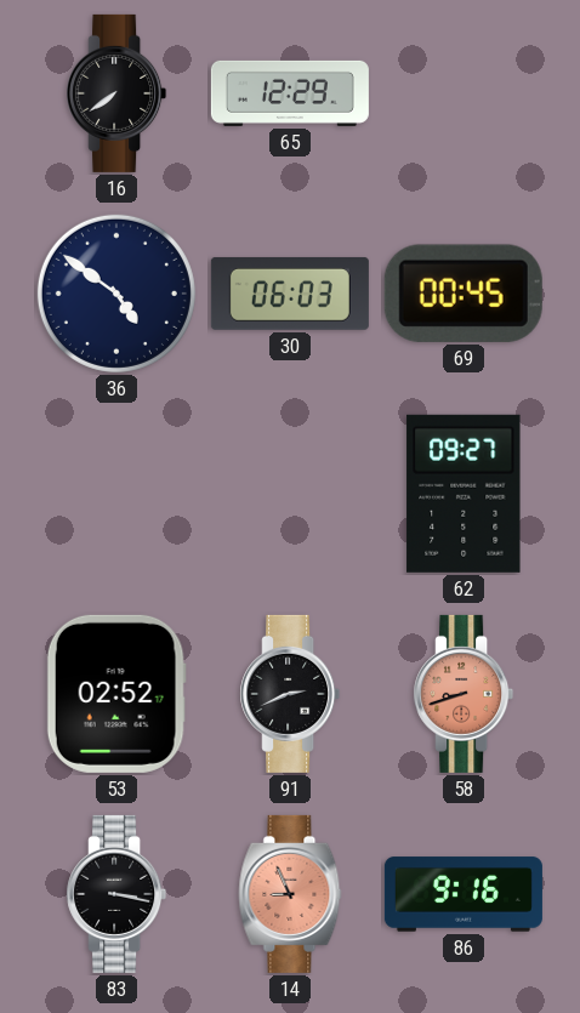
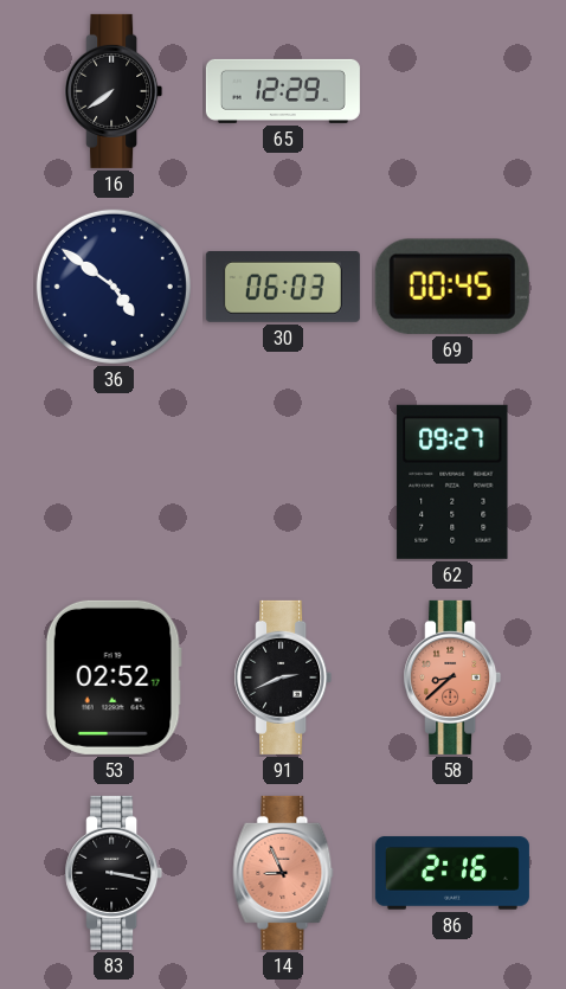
58: 8:42 -> 8:38
86: 9:16 -> 2:16
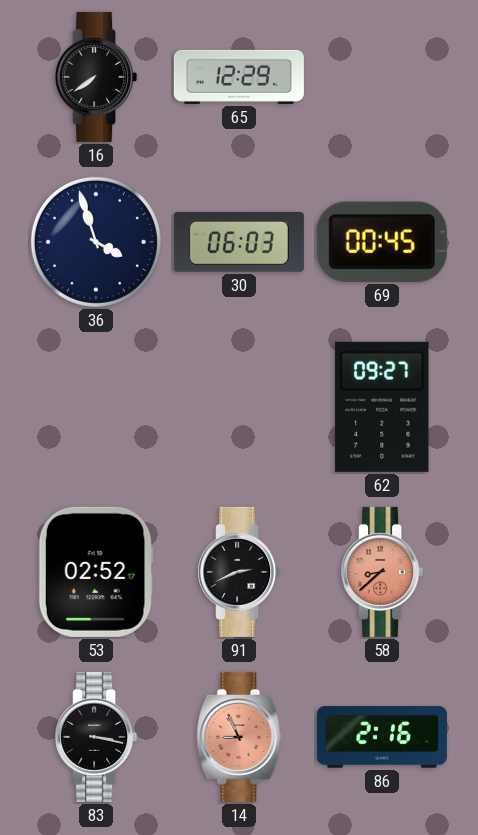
36: 4:51 -> 3:57
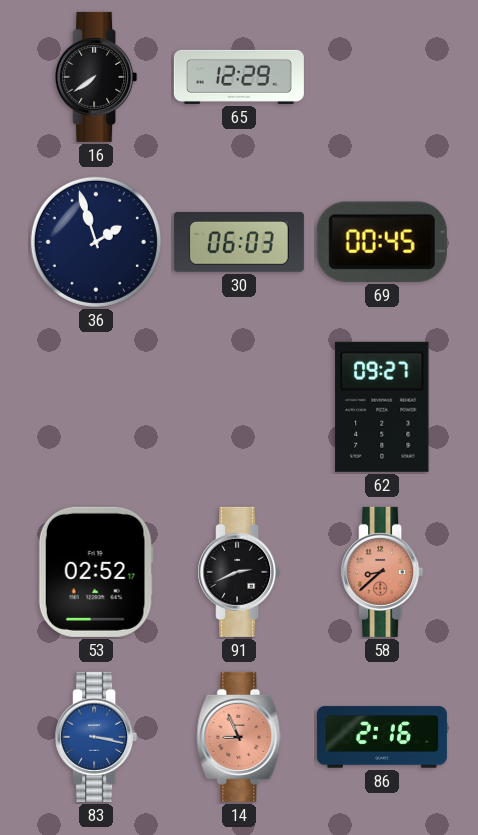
36: 3:57 -> 1:57
83 dial: black -> blue
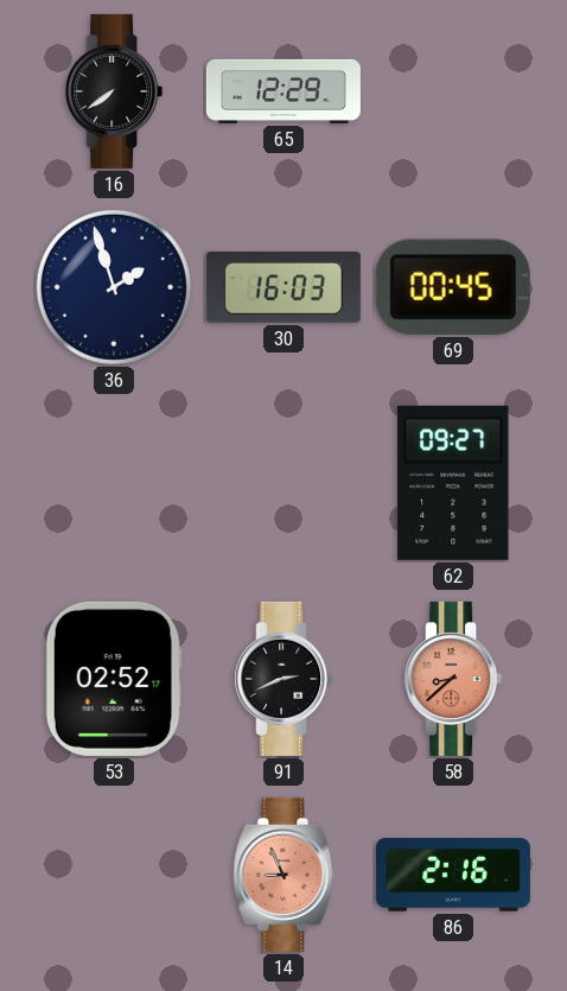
30: 06:03 -> 16:03
83: 3:17 -> none
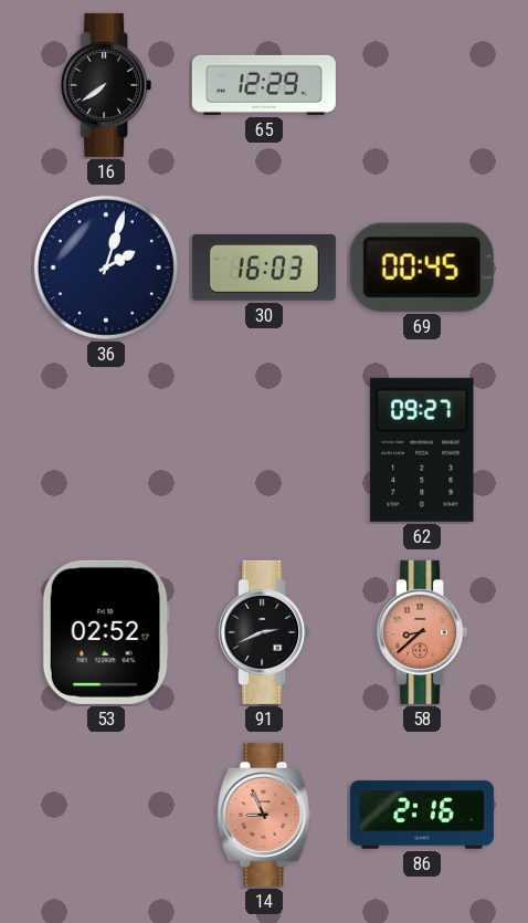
36: 1:57 -> 2:03
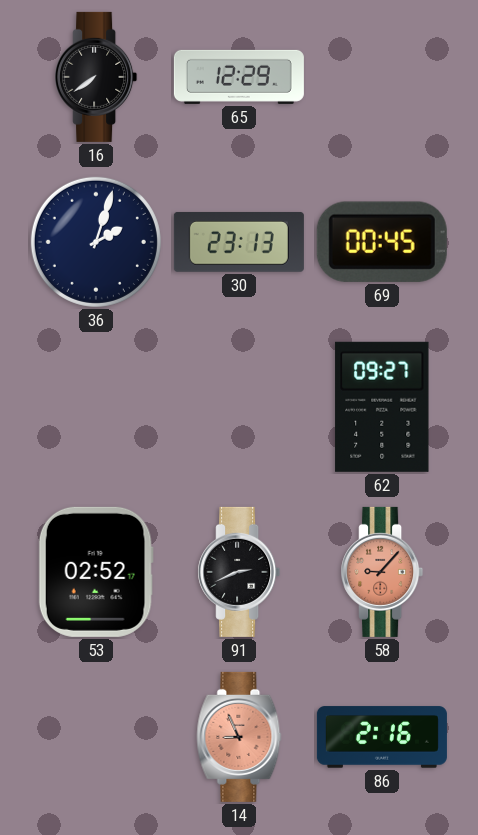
30: 16:03 -> 23:13
58: 8:38 -> 9:07
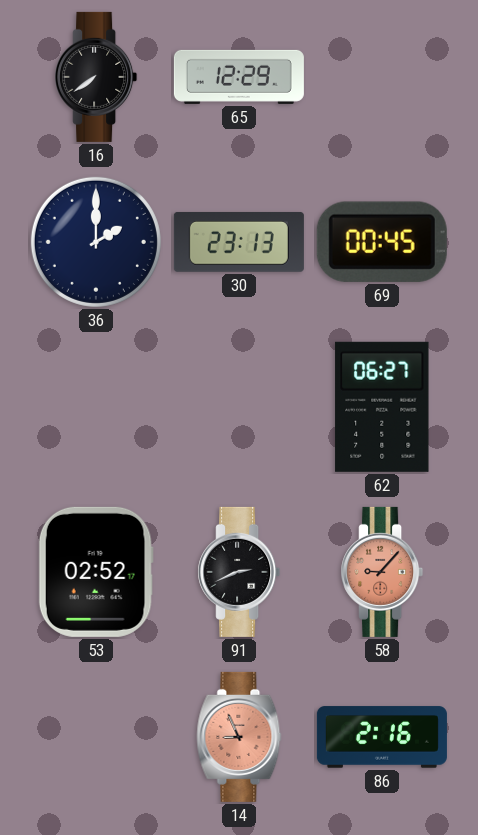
36: 2:03 -> 2:00
62: 09:27 -> 06:27
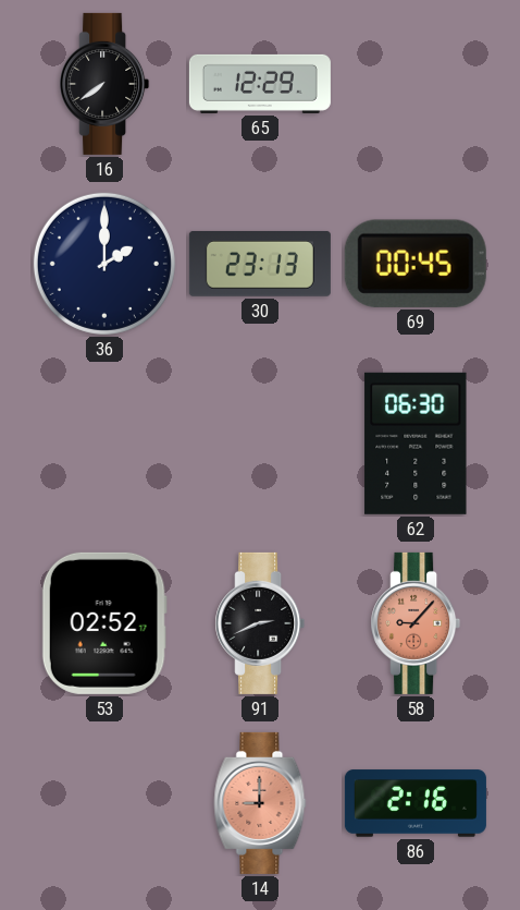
62: 06:27 -> 06:30
14: 8:56 -> 9:00
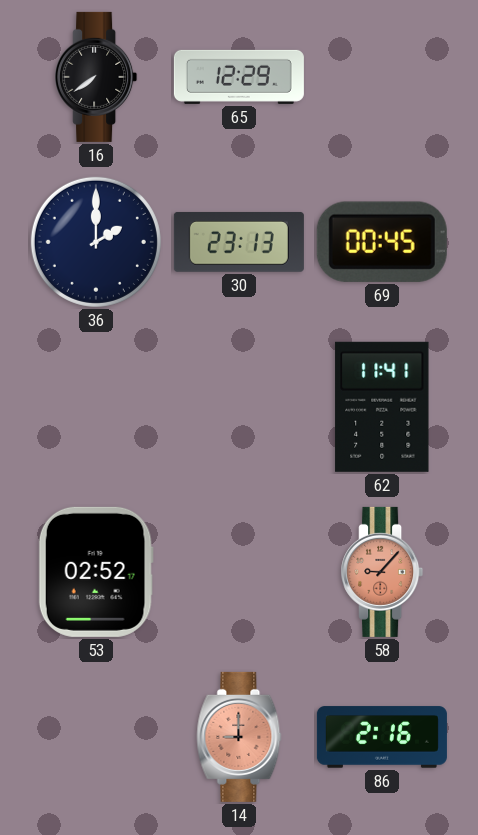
62: 06:30 -> 11:41
91: 2:41 -> none
